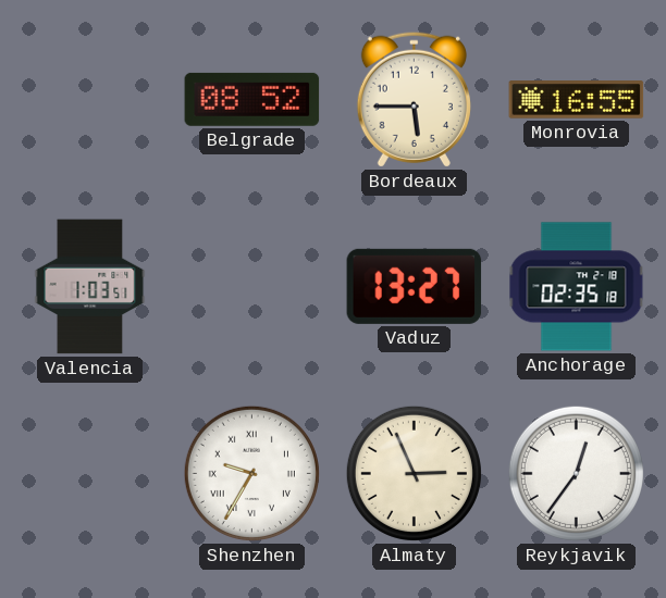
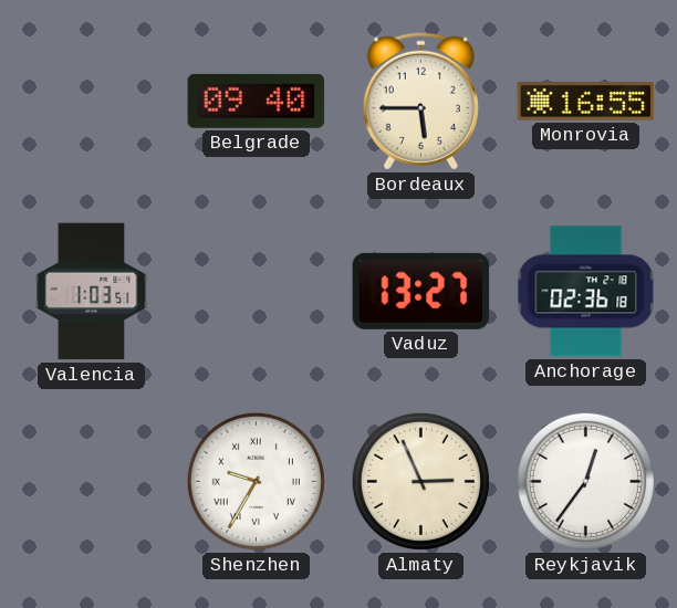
Belgrade: 08:52 -> 09:40
Anchorage: 02:35 -> 02:36
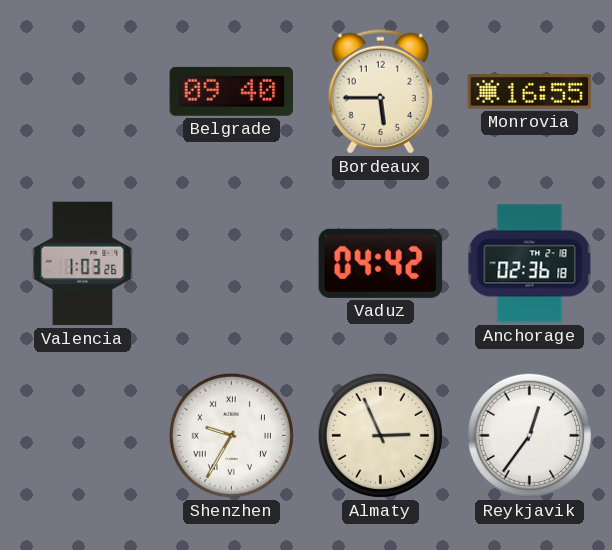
Valencia: 1:03:51 -> 1:03:26
Vaduz: 13:27 -> 04:42
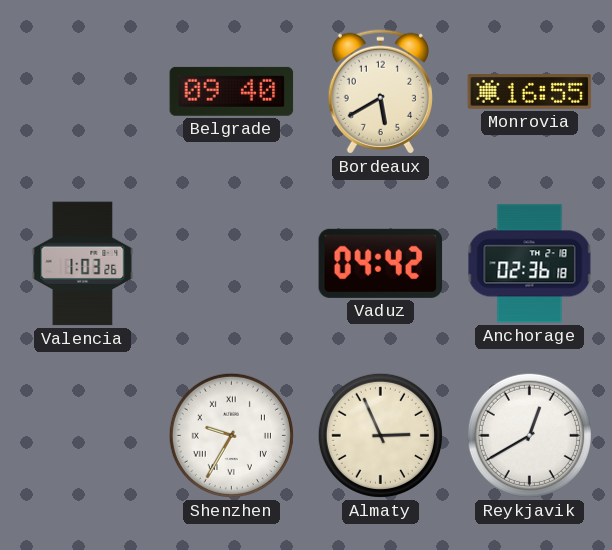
Bordeaux: 5:45 -> 5:40
Reykjavik: 12:36 -> 12:40
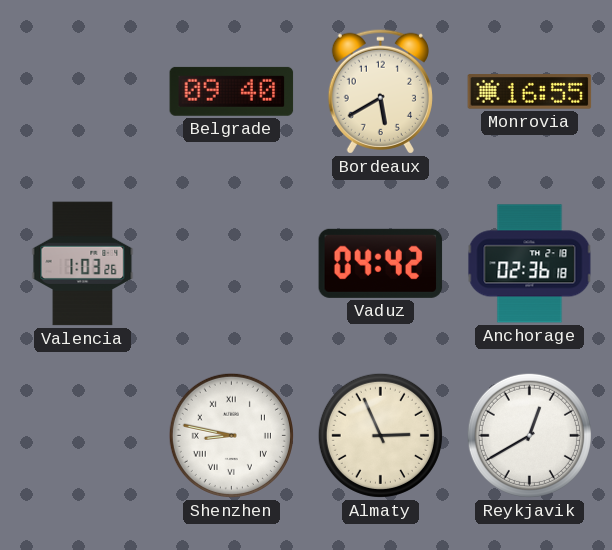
Shenzhen: 9:35 -> 8:47
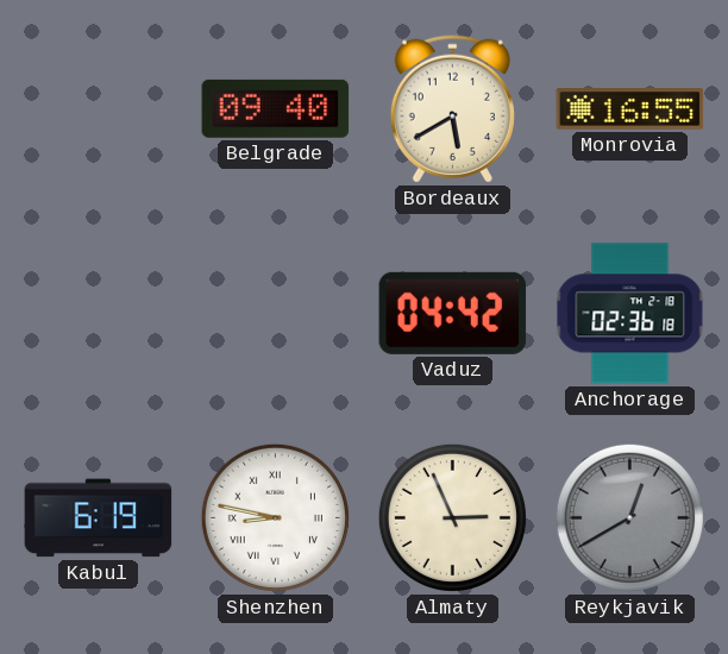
Valencia: 1:03 -> none
Kabul: none -> 6:19
Reykjavik dial: white -> grey
